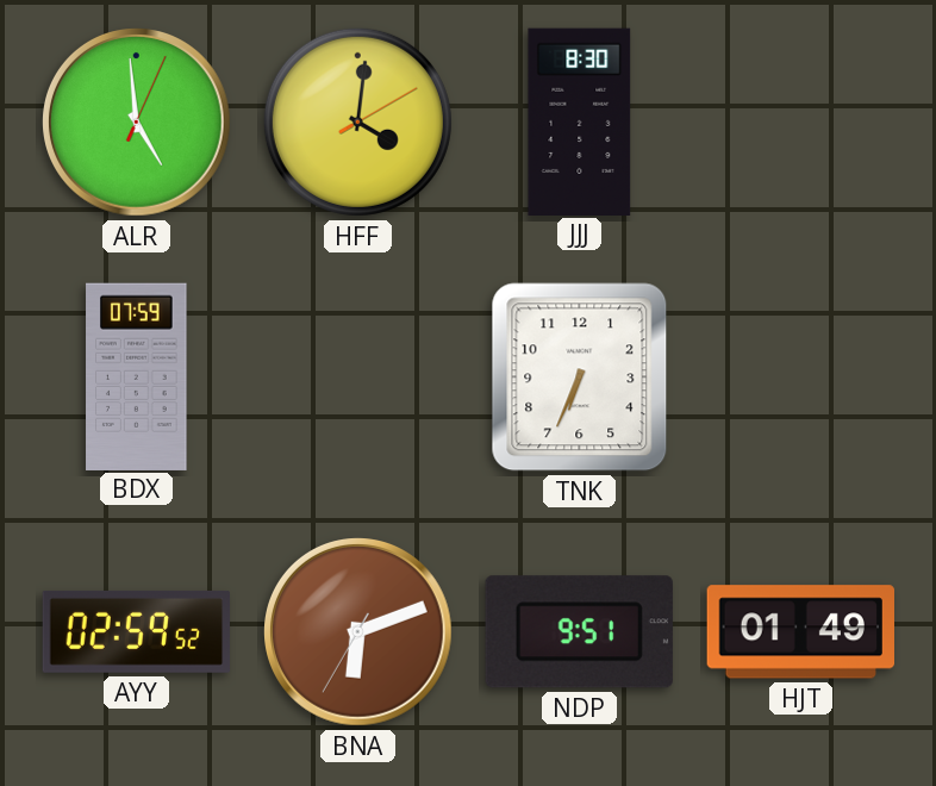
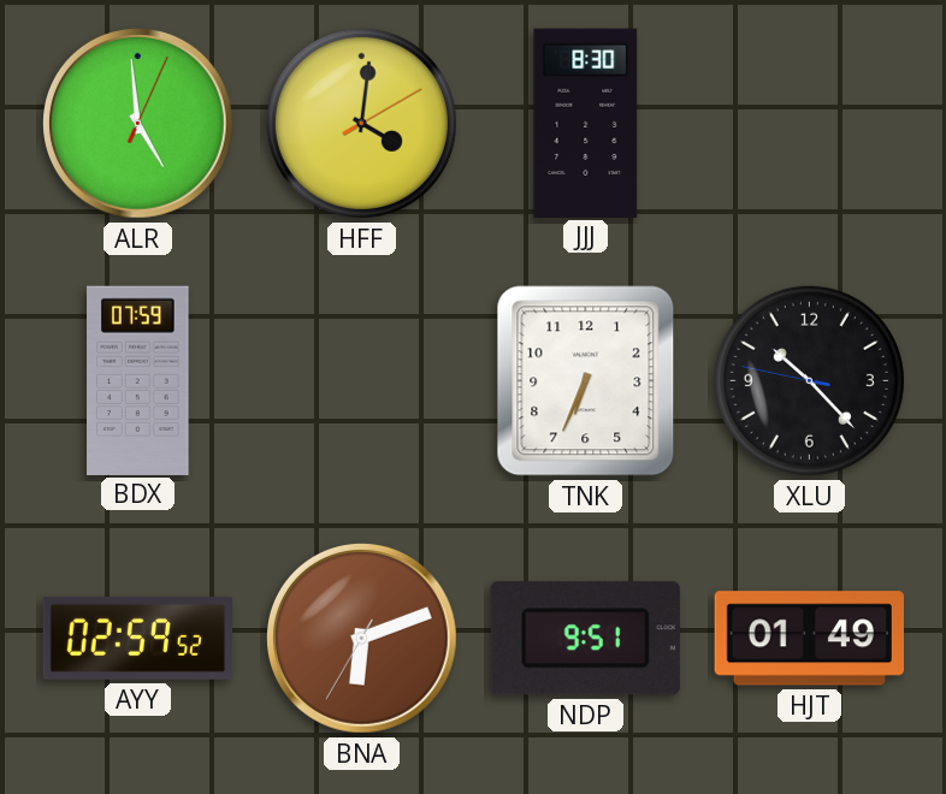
XLU: none -> 10:22
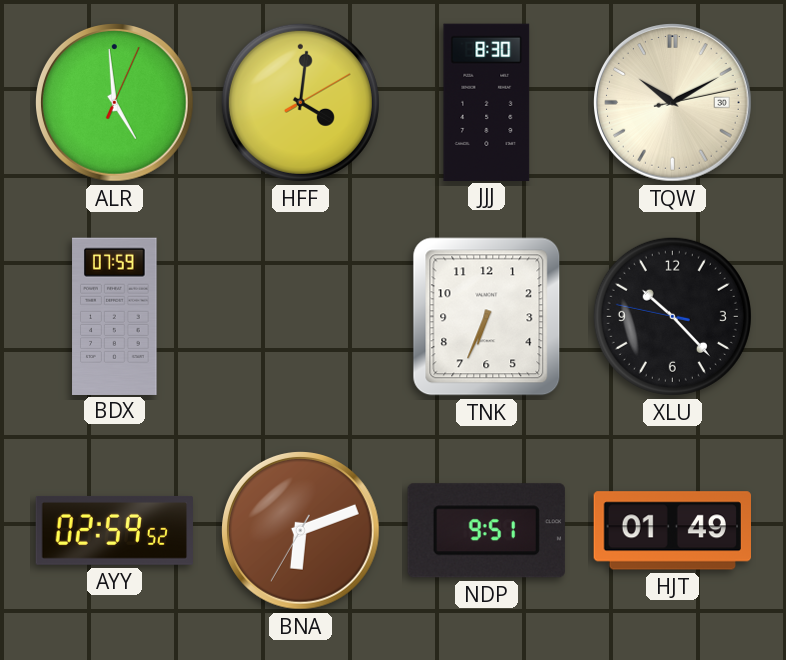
TQW: none -> 10:10
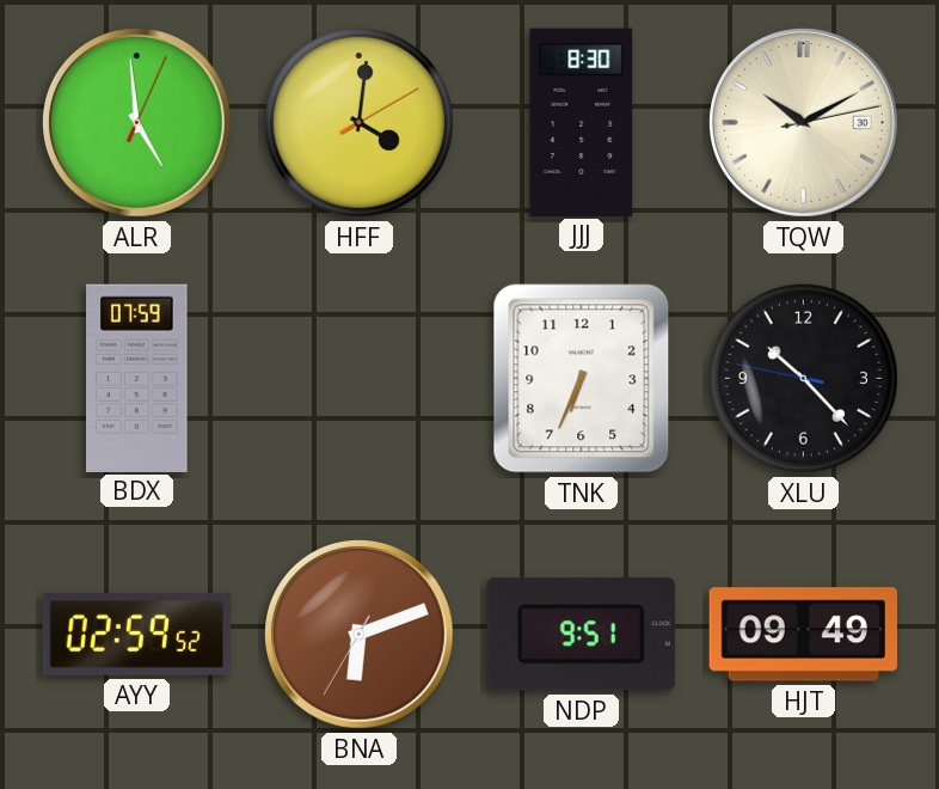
HJT: 01:49 -> 09:49
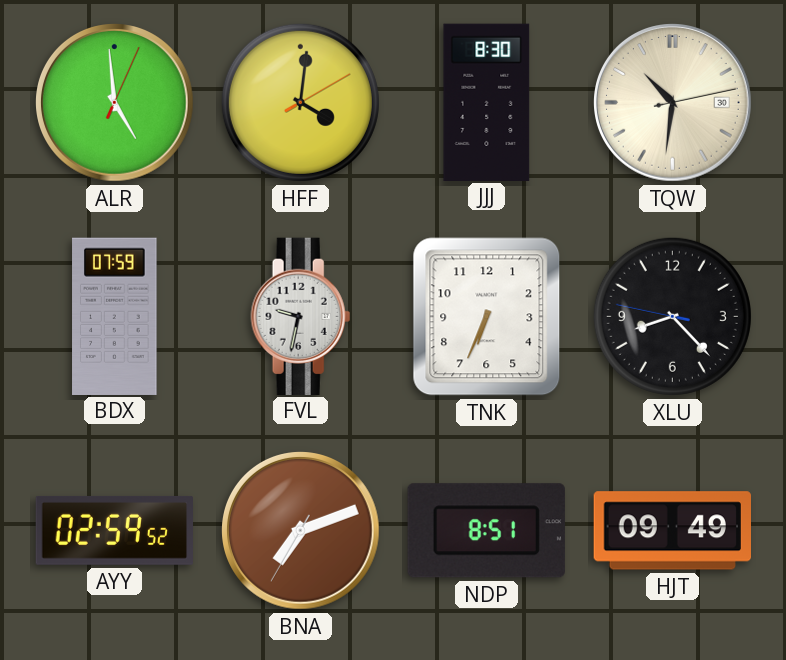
TQW: 10:10 -> 10:31
FVL: none -> 9:32
XLU: 10:22 -> 8:22
BNA: 6:11 -> 7:11
NDP: 9:51 -> 8:51
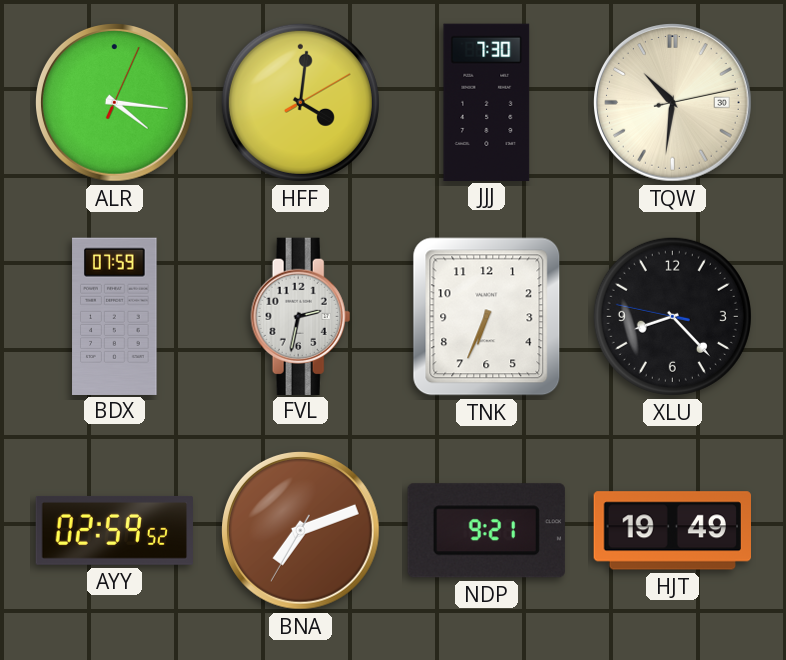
ALR: 4:59 -> 4:16
JJJ: 8:30 -> 7:30
FVL: 9:32 -> 2:32
NDP: 8:51 -> 9:21
HJT: 09:49 -> 19:49
